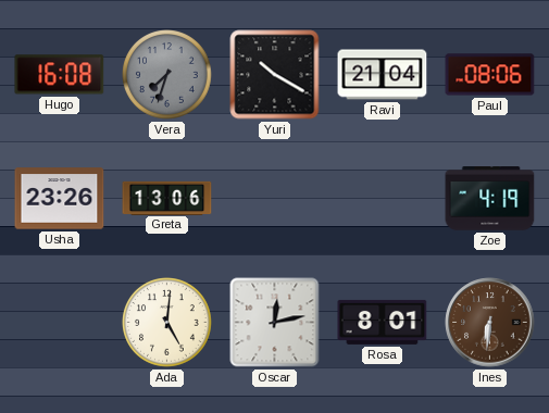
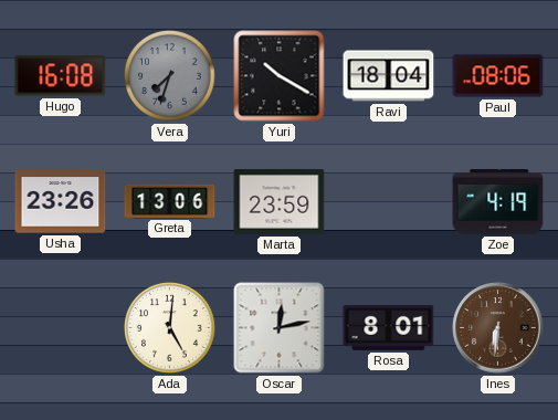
Ravi: 21:04 -> 18:04
Marta: none -> 23:59
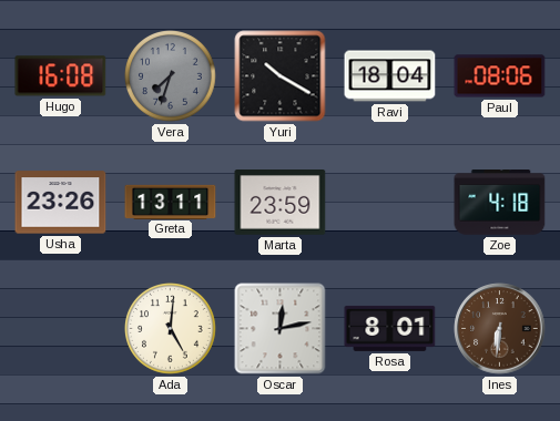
Greta: 13:06 -> 13:11
Zoe: 4:19 -> 4:18
